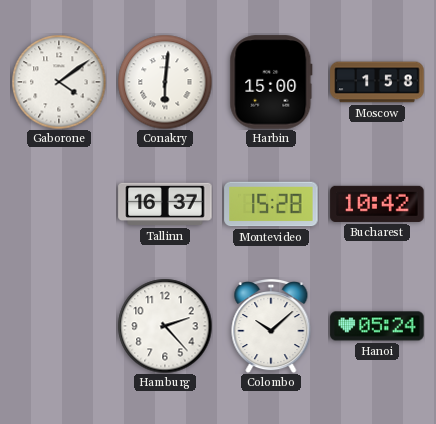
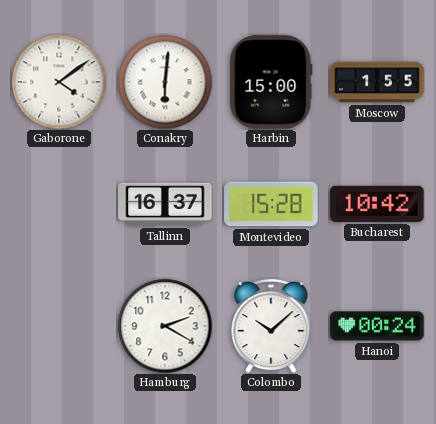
Moscow: 1:58 -> 1:55
Hamburg: 2:23 -> 2:20
Hanoi: 05:24 -> 00:24
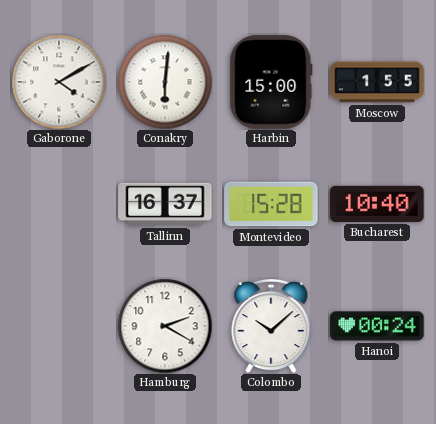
Gaborone: 4:09 -> 4:10
Bucharest: 10:42 -> 10:40
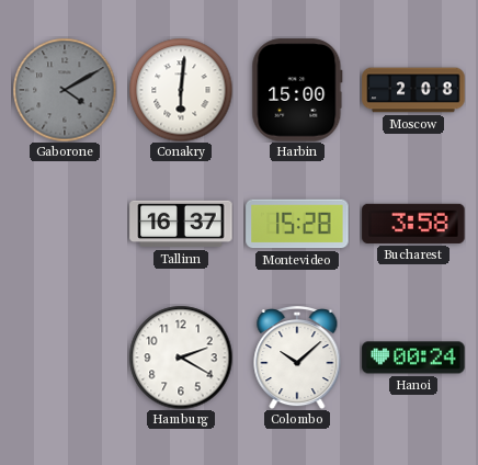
Gaborone dial: white -> grey
Moscow: 1:55 -> 2:08
Bucharest: 10:40 -> 3:58
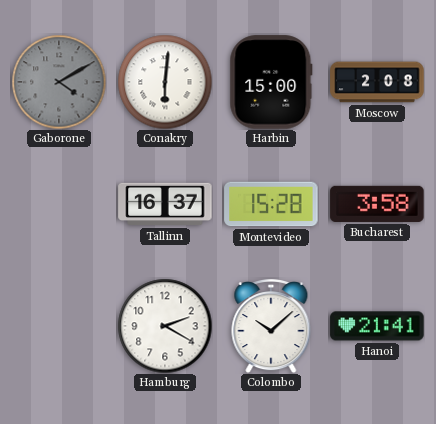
Hanoi: 00:24 -> 21:41
